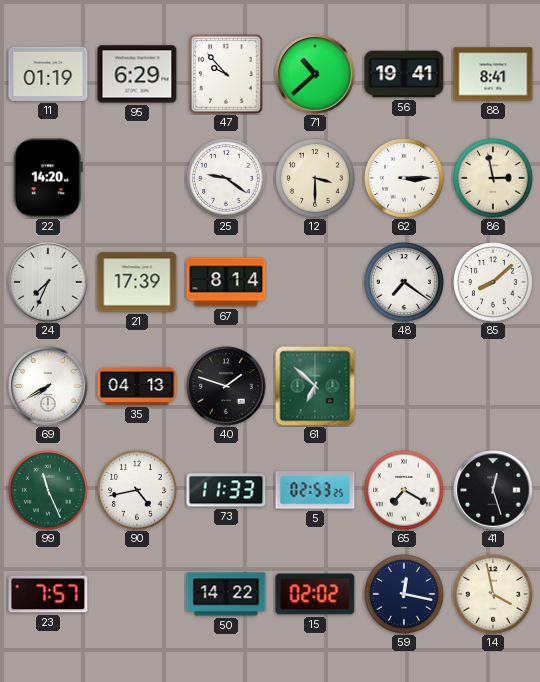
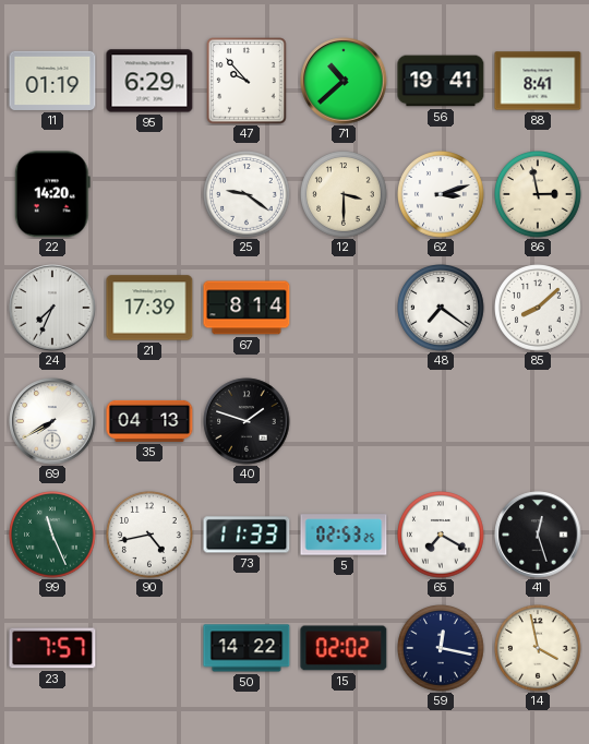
62: 3:15 -> 3:12
61: 6:52 -> none
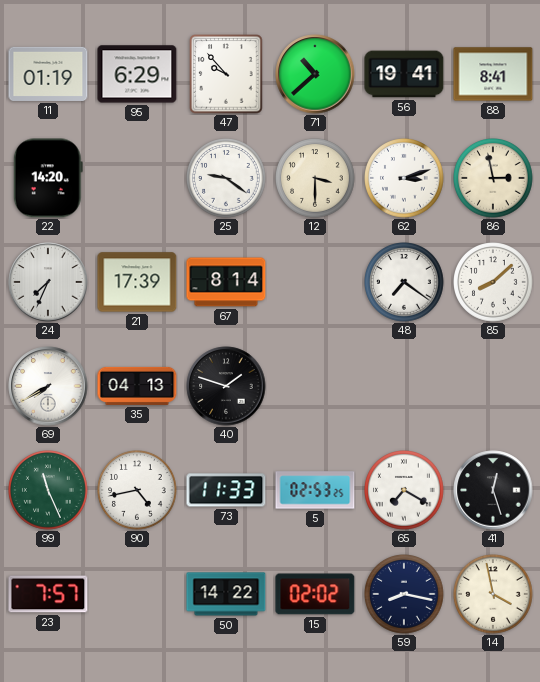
59: 12:17 -> 8:17
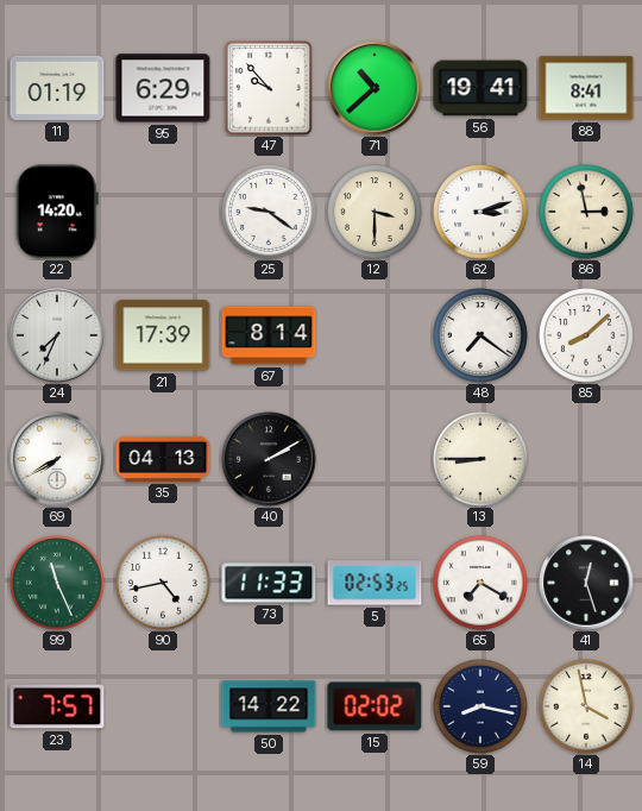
40: 1:48 -> 2:10
13: none -> 8:45
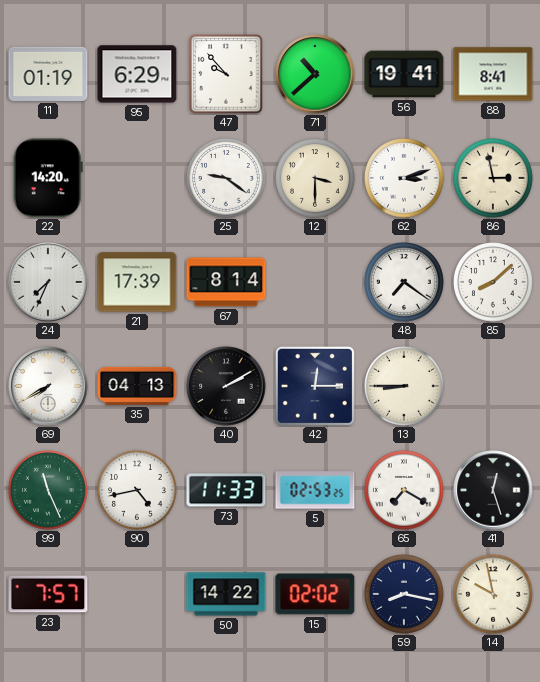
42: none -> 12:15
14: 3:58 -> 9:58
